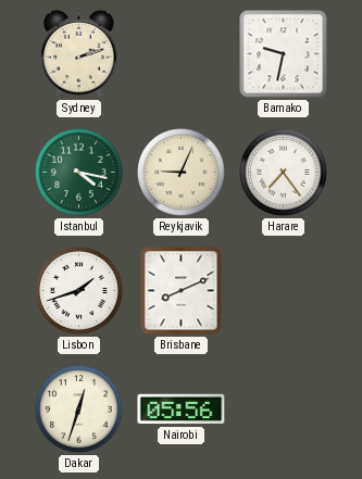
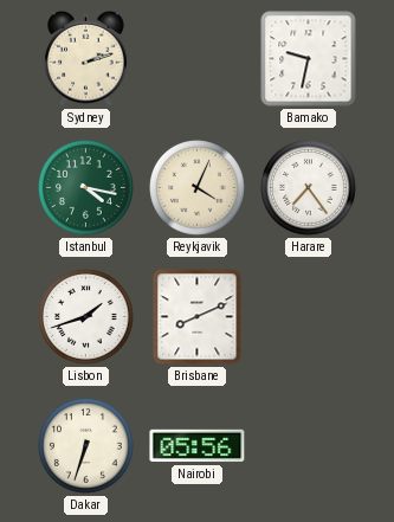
Reykjavik: 9:04 -> 4:04
Dakar: 12:33 -> 6:33
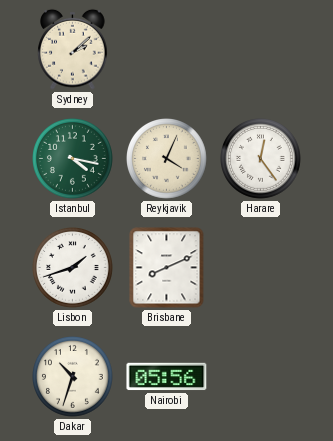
Sydney: 2:12 -> 2:08
Bamako: 9:32 -> none
Harare: 7:24 -> 12:24
Dakar: 6:33 -> 10:33
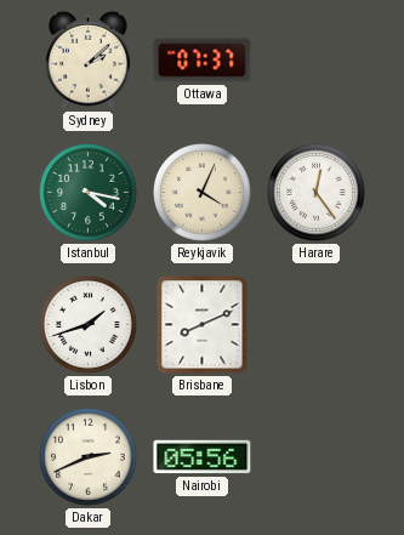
Ottawa: none -> 07:37
Dakar: 10:33 -> 2:41
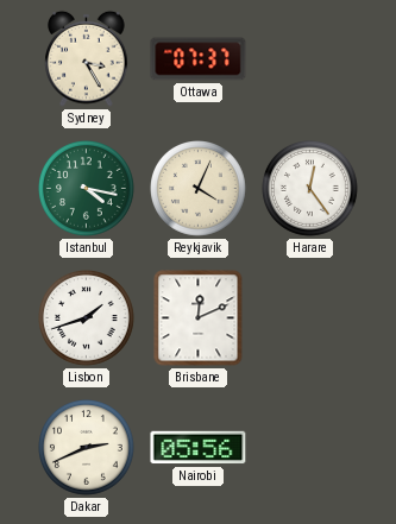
Sydney: 2:08 -> 3:25
Brisbane: 8:11 -> 12:11
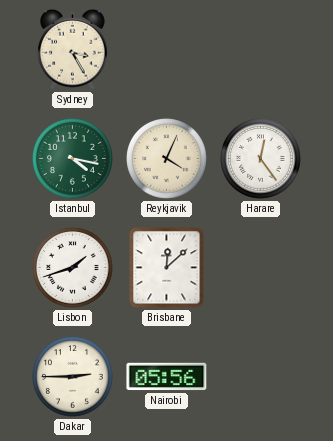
Ottawa: 07:37 -> none
Brisbane: 12:11 -> 12:08
Dakar: 2:41 -> 2:45
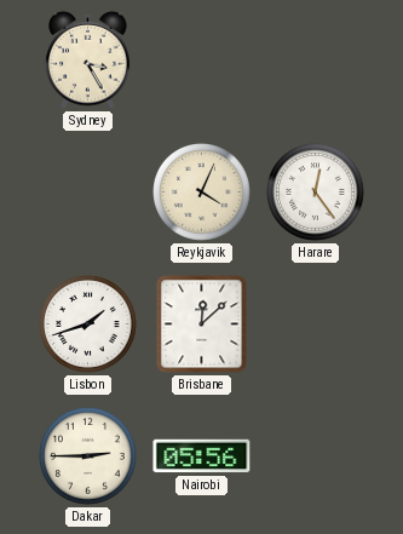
Istanbul: 4:17 -> none
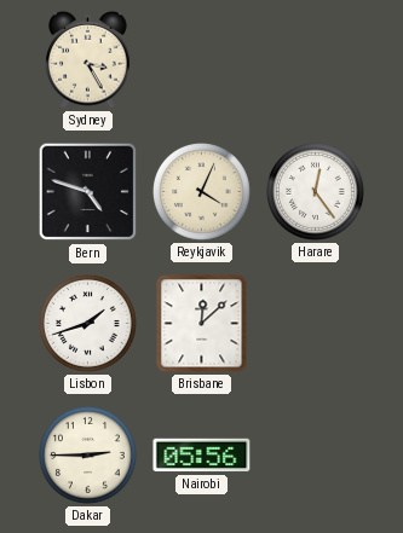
Bern: none -> 4:48
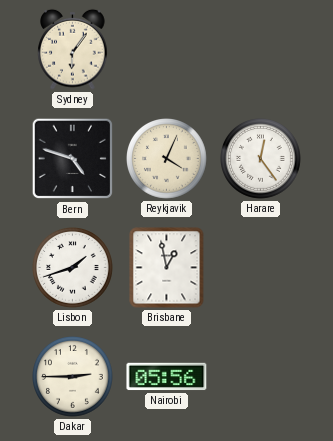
Sydney: 3:25 -> 6:06
Brisbane: 12:08 -> 12:58
